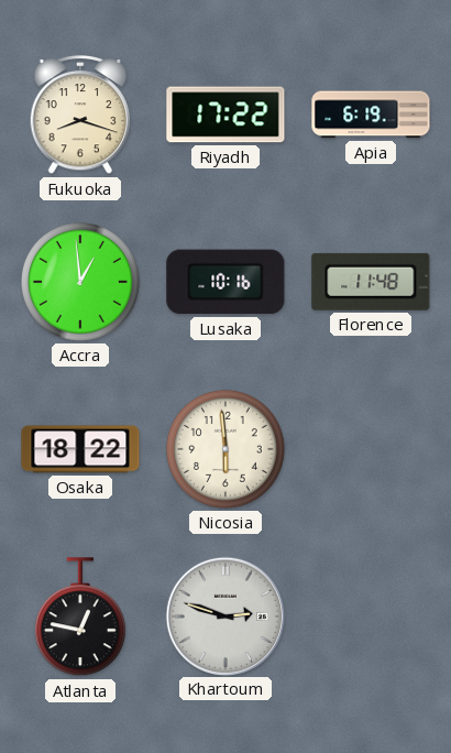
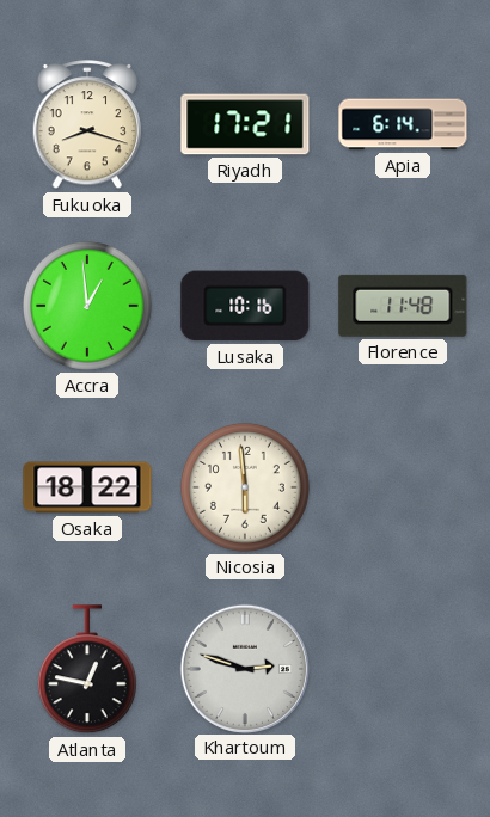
Riyadh: 17:22 -> 17:21
Apia: 6:19 -> 6:14
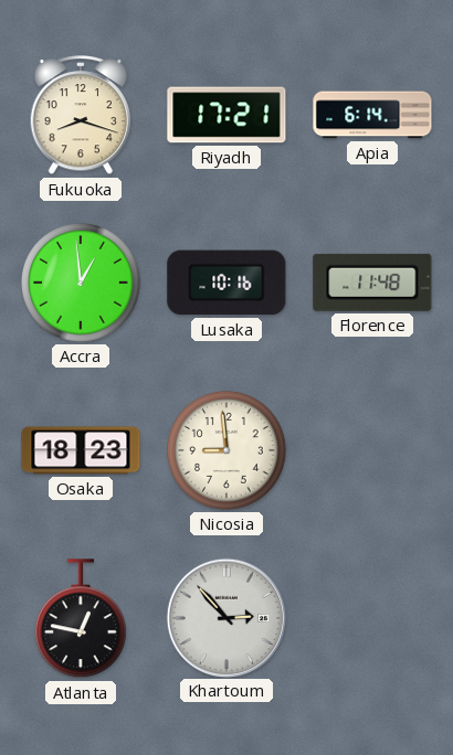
Osaka: 18:22 -> 18:23
Nicosia: 5:59 -> 8:59
Khartoum: 2:48 -> 2:53
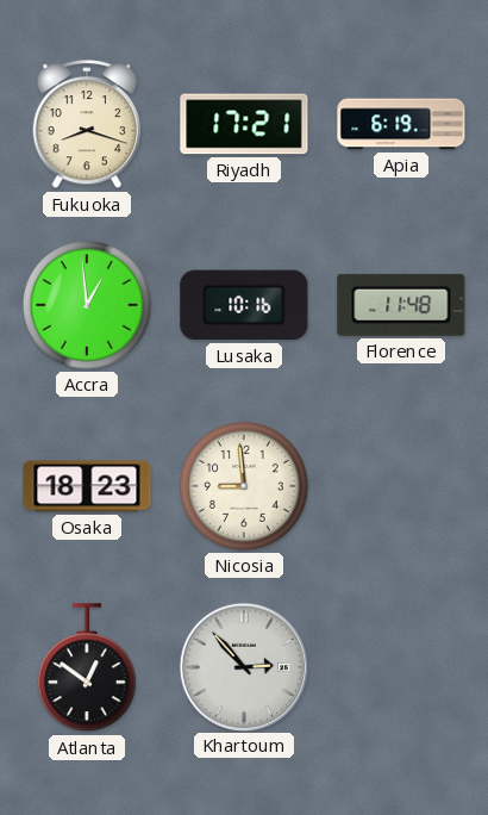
Apia: 6:14 -> 6:19
Atlanta: 12:47 -> 12:51
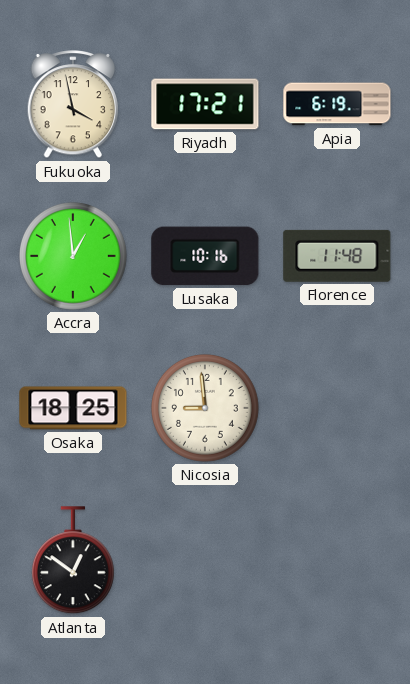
Fukuoka: 8:18 -> 3:58
Osaka: 18:23 -> 18:25
Khartoum: 2:53 -> none
